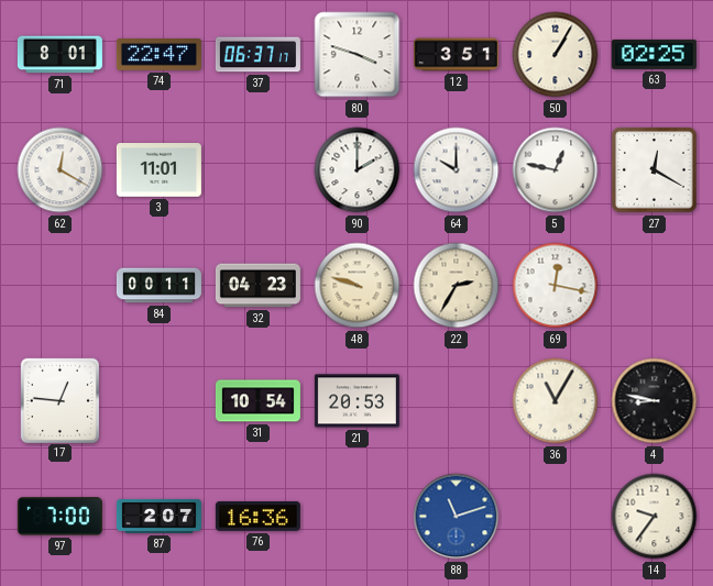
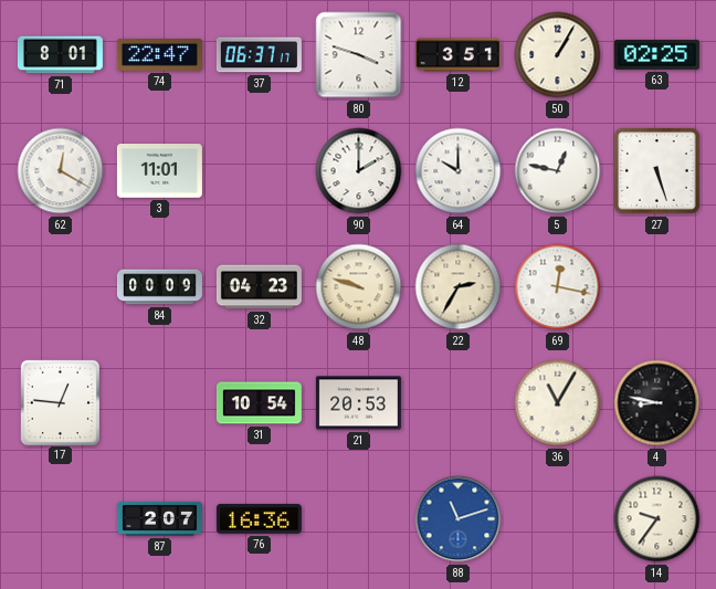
27: 12:20 -> 5:27
84: 00:11 -> 00:09
97: 7:00 -> none
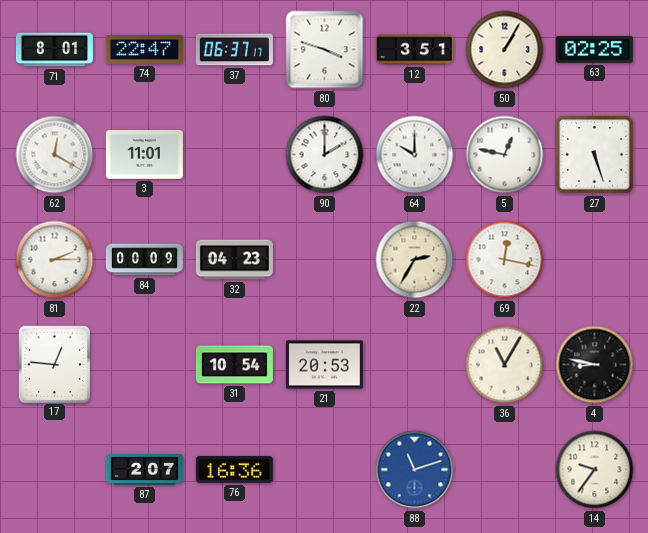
81: none -> 2:15
48: 9:48 -> none
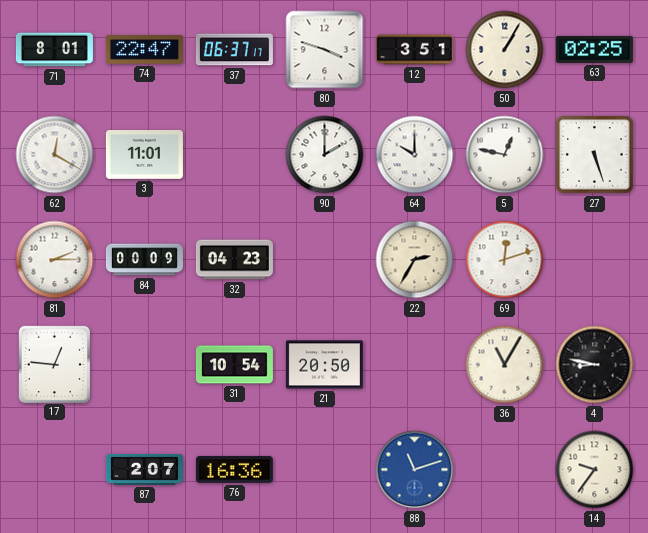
69: 12:17 -> 12:12
21: 20:53 -> 20:50
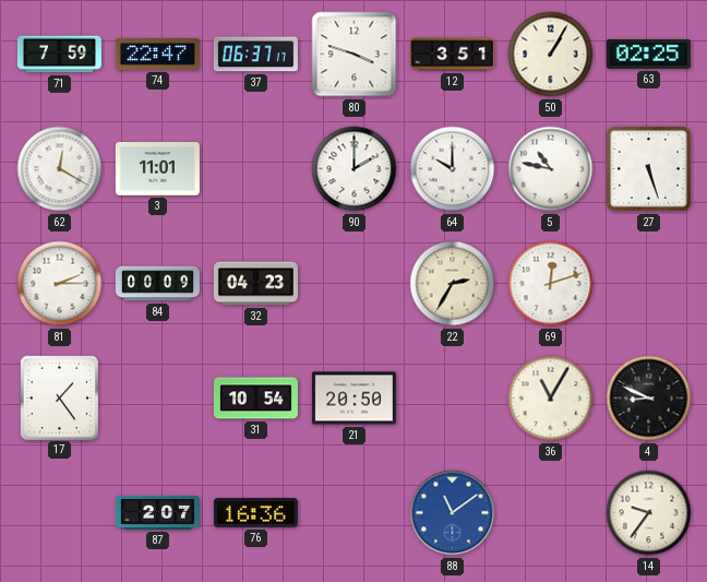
71: 8:01 -> 7:59
5: 12:47 -> 10:47
17: 12:46 -> 1:24
4: 8:47 -> 8:49
88: 11:12 -> 11:09
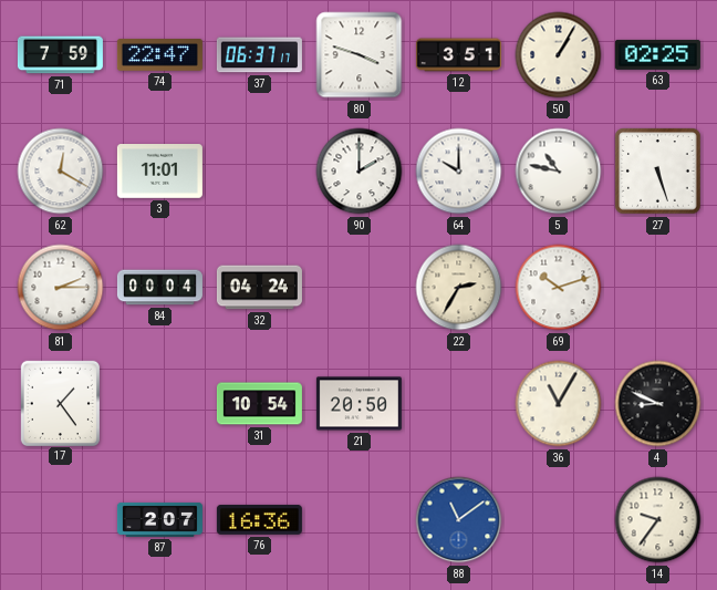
84: 00:09 -> 00:04
32: 04:23 -> 04:24
69: 12:12 -> 10:12
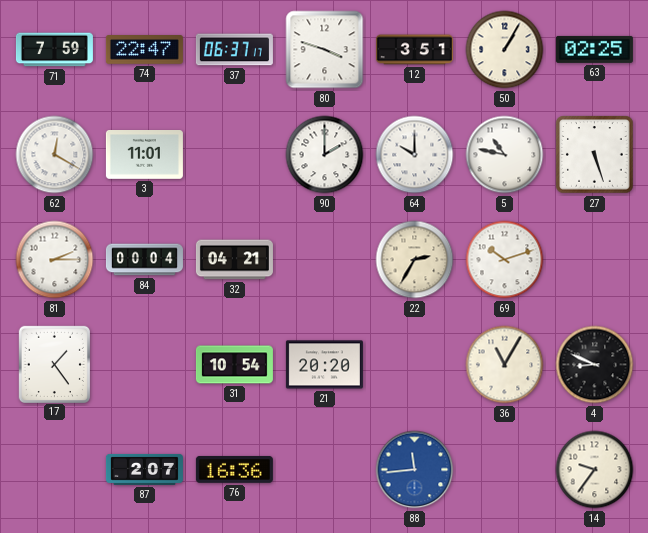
32: 04:24 -> 04:21
21: 20:50 -> 20:20
88: 11:09 -> 11:44
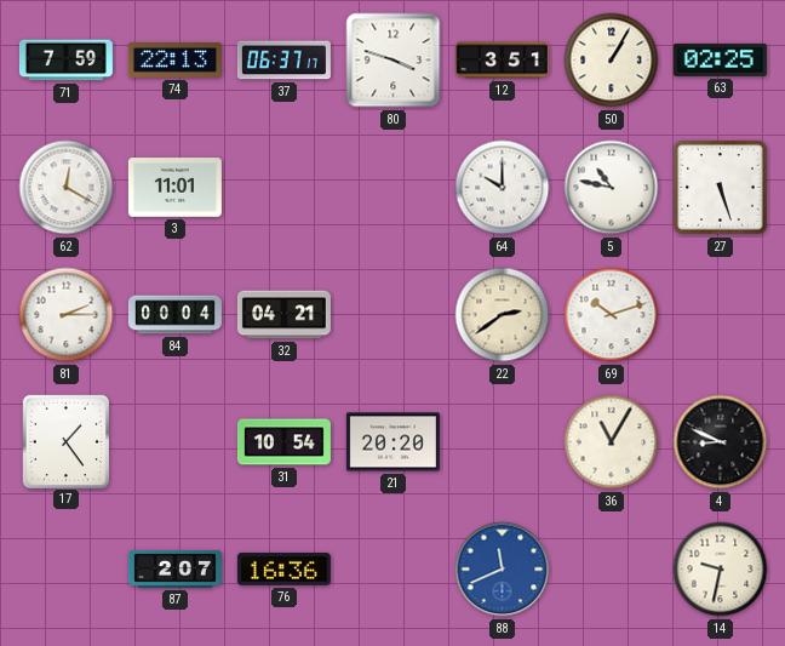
74: 22:47 -> 22:13
90: 2:00 -> none
22: 2:35 -> 2:39
88: 11:44 -> 11:41
14: 9:36 -> 9:32
